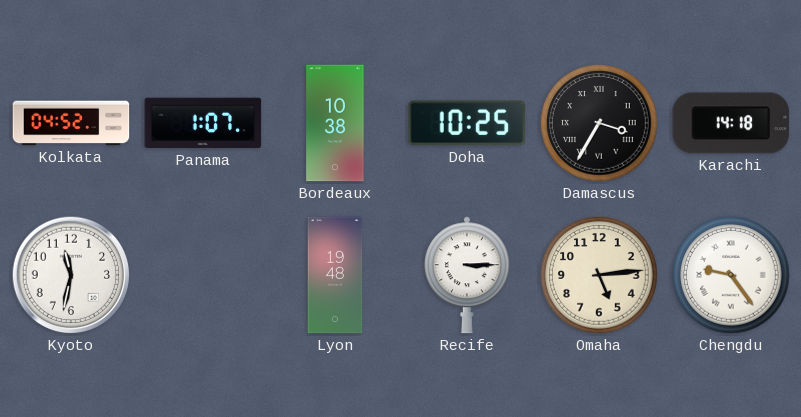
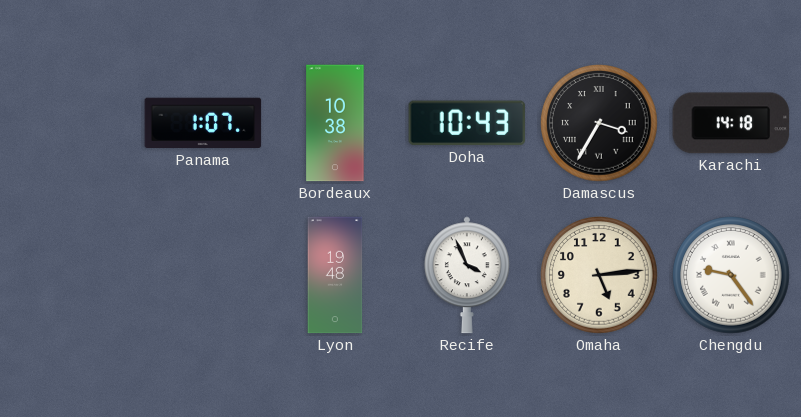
Kolkata: 04:52 -> none
Doha: 10:25 -> 10:43
Kyoto: 11:32 -> none
Recife: 3:15 -> 3:56
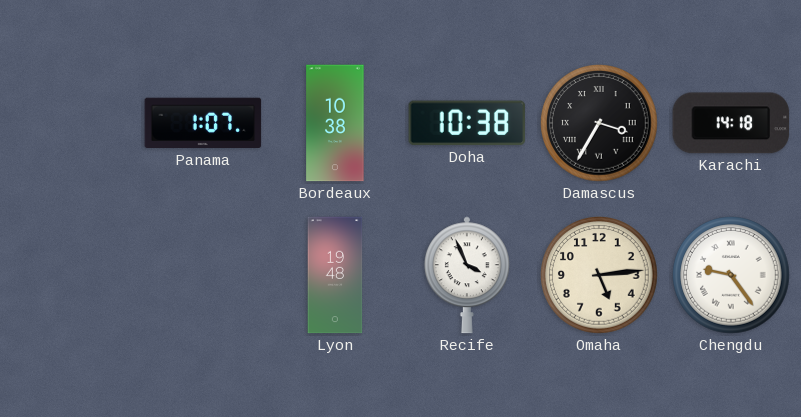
Doha: 10:43 -> 10:38
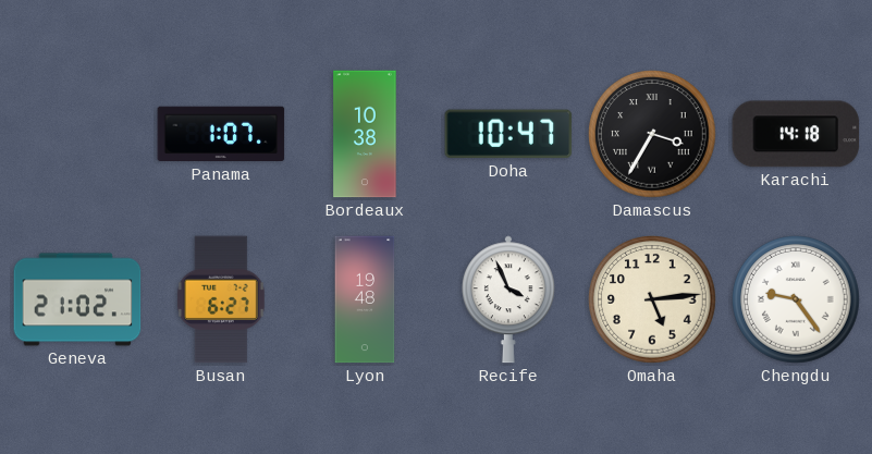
Doha: 10:38 -> 10:47
Geneva: none -> 21:02
Busan: none -> 6:27
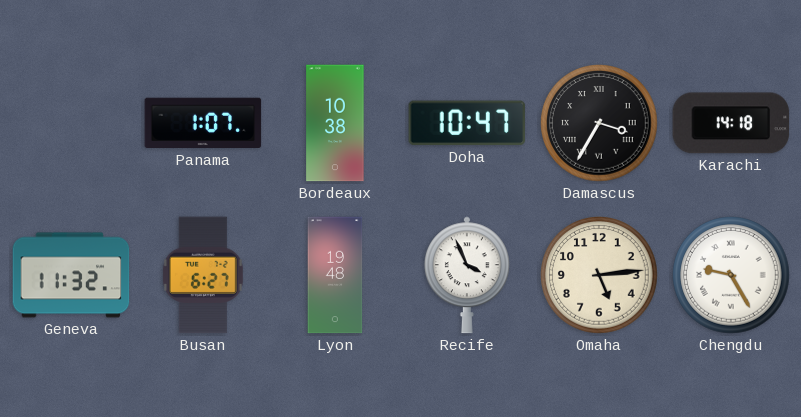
Geneva: 21:02 -> 11:32
Chengdu: 9:24 -> 9:25
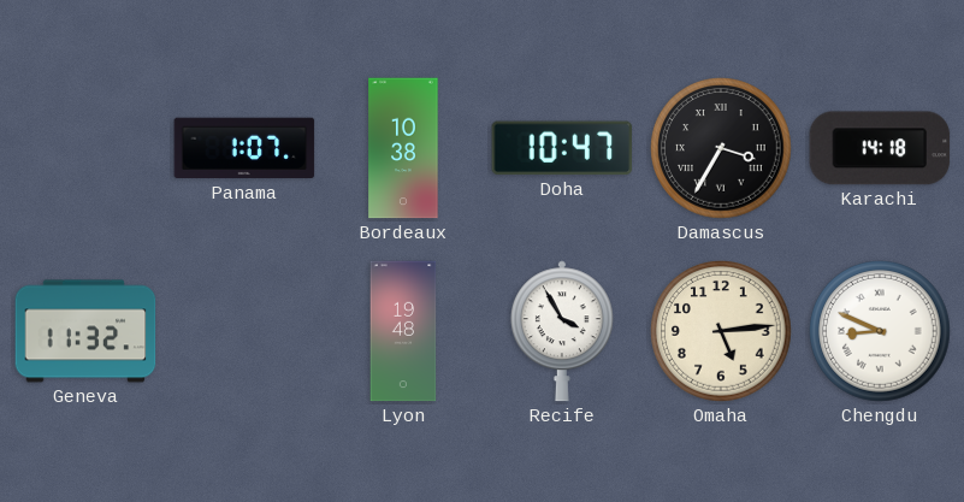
Busan: 6:27 -> none
Recife: 3:56 -> 3:55
Chengdu: 9:25 -> 8:49
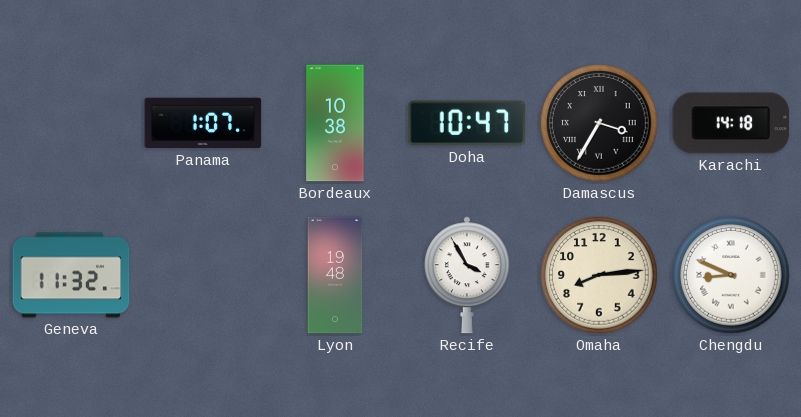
Omaha: 5:14 -> 8:14
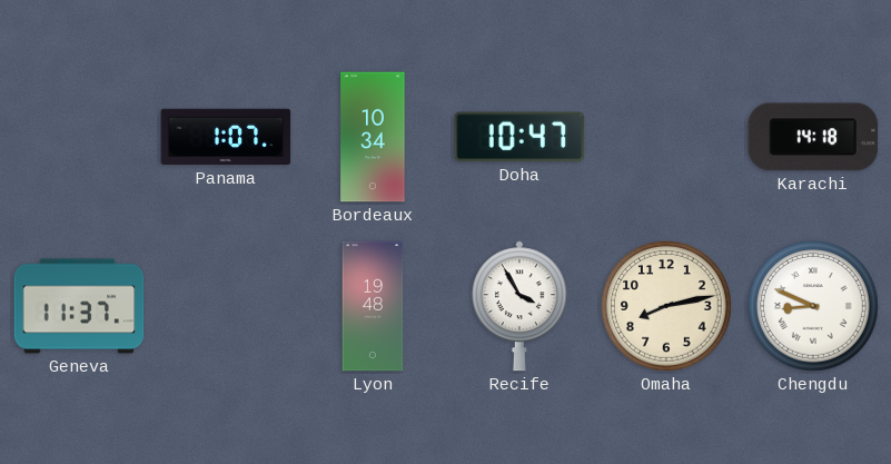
Bordeaux: 10:38 -> 10:34
Damascus: 3:35 -> none
Geneva: 11:32 -> 11:37
Omaha: 8:14 -> 8:13
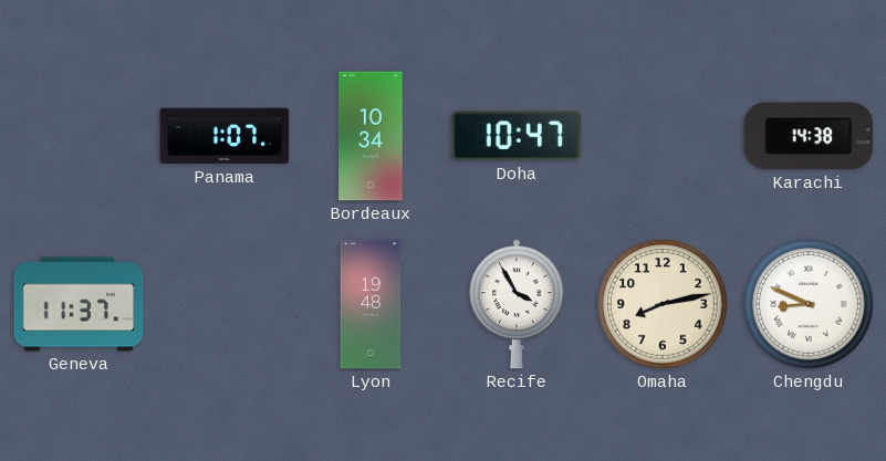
Karachi: 14:18 -> 14:38
